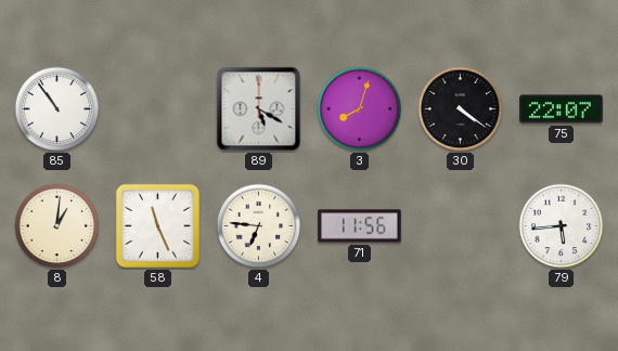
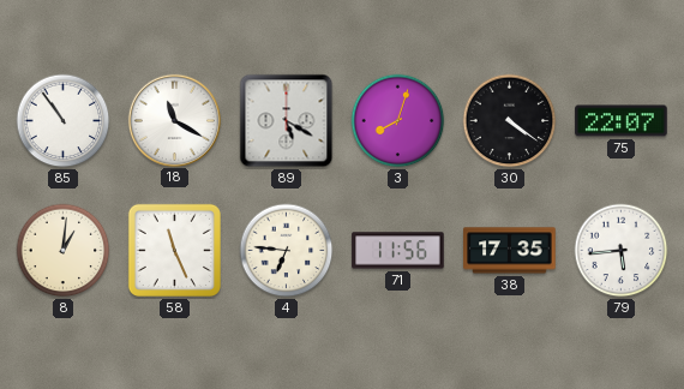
18: none -> 11:20
38: none -> 17:35
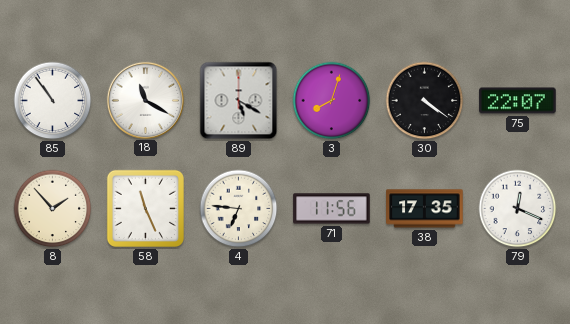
8: 1:01 -> 1:53
79: 5:44 -> 12:19
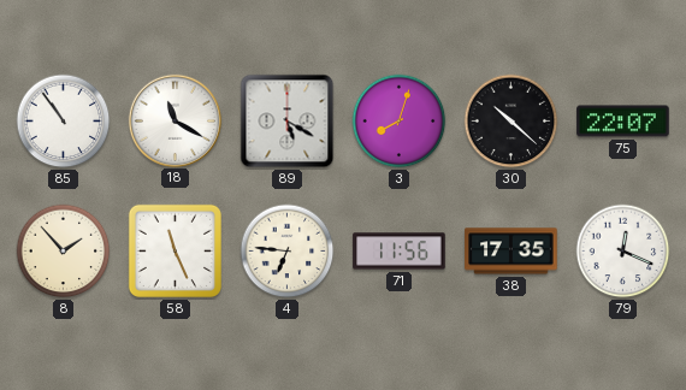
30: 4:21 -> 10:22
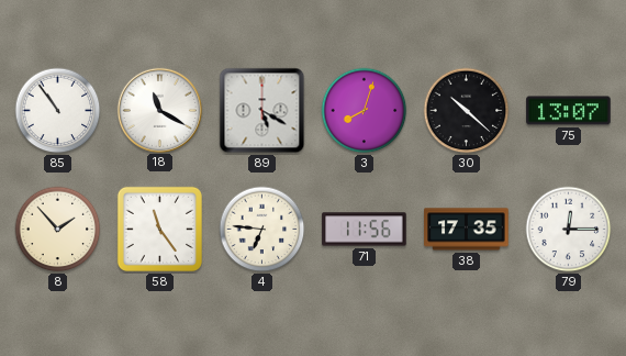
75: 22:07 -> 13:07
58: 11:26 -> 11:24
79: 12:19 -> 12:15
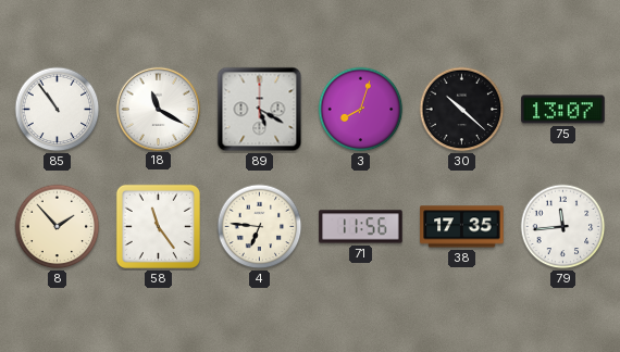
79: 12:15 -> 11:44
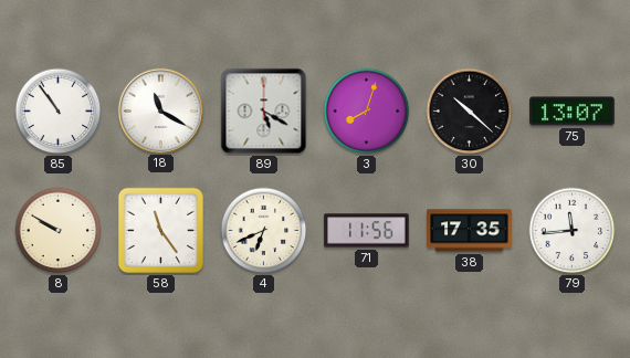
8: 1:53 -> 9:50
4: 6:46 -> 6:41
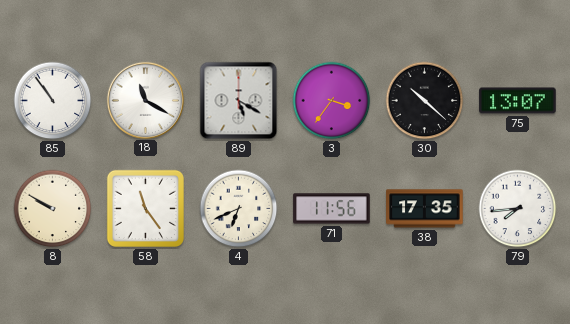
3: 8:03 -> 3:36
79: 11:44 -> 7:44
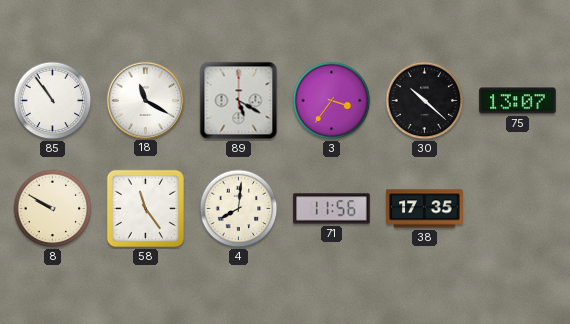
4: 6:41 -> 8:01
79: 7:44 -> none
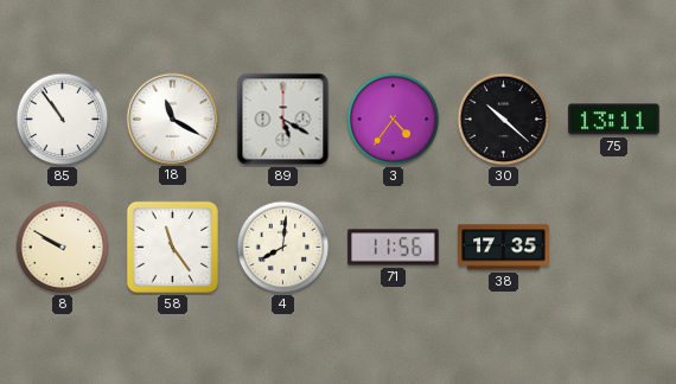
3: 3:36 -> 4:36
75: 13:07 -> 13:11
